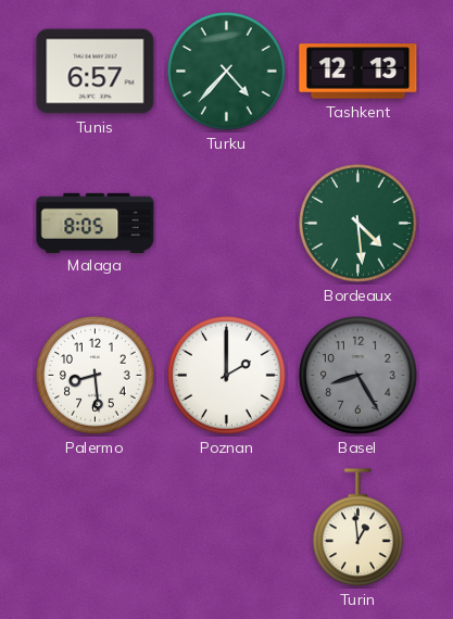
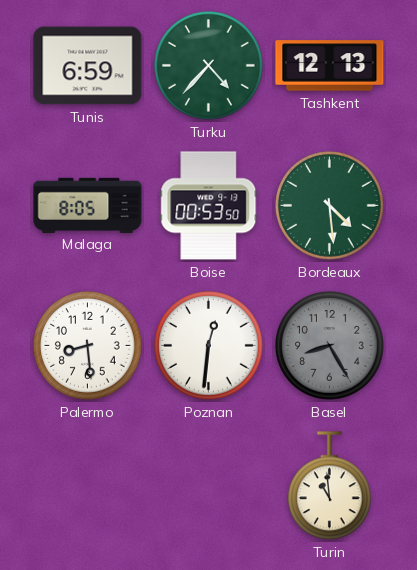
Tunis: 6:57 -> 6:59
Boise: none -> 00:53
Poznan: 2:00 -> 12:31
Turin: 12:59 -> 10:59
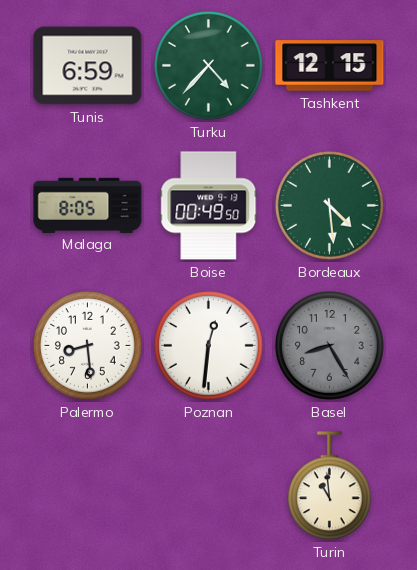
Tashkent: 12:13 -> 12:15
Boise: 00:53 -> 00:49
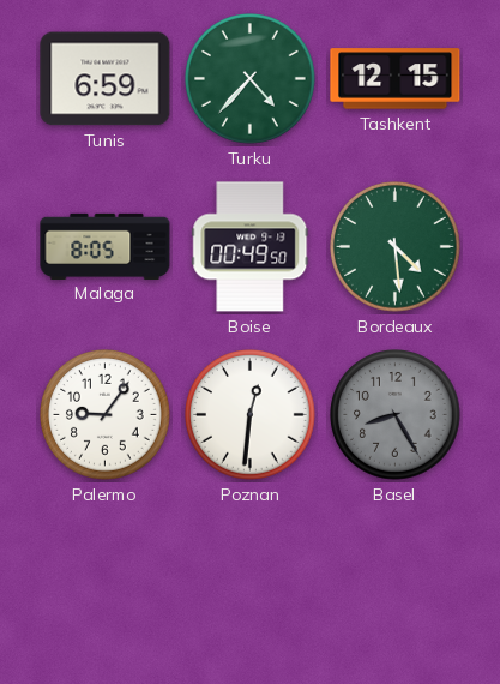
Palermo: 8:29 -> 9:06
Turin: 10:59 -> none
